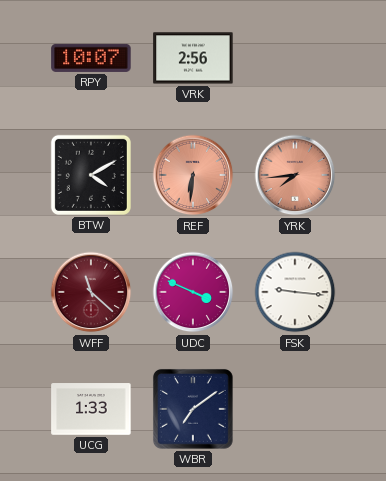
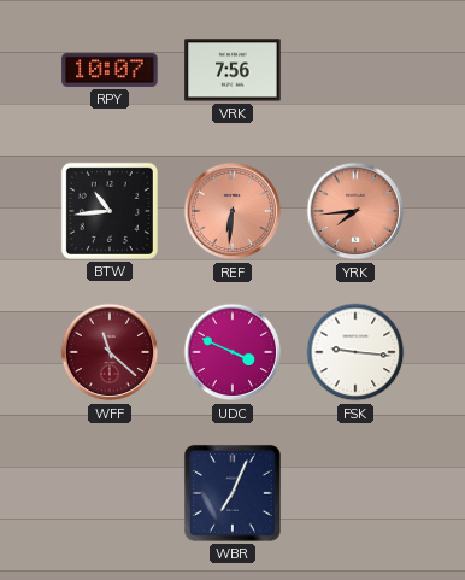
VRK: 2:56 -> 7:56
BTW: 4:10 -> 10:44
UCG: 1:33 -> none
WBR: 7:09 -> 7:04
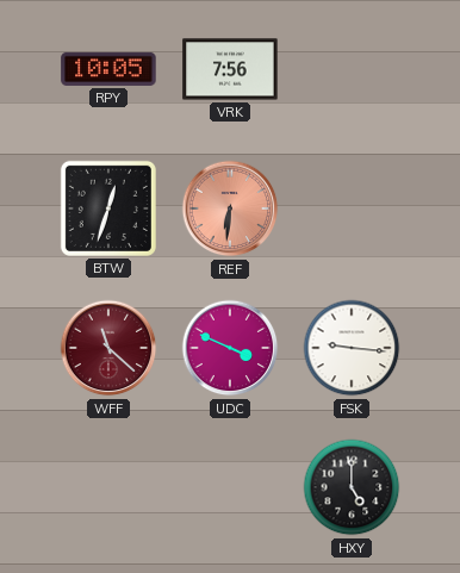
RPY: 10:07 -> 10:05
BTW: 10:44 -> 12:33
YRK: 7:44 -> none
WBR: 7:04 -> none
HXY: none -> 5:00
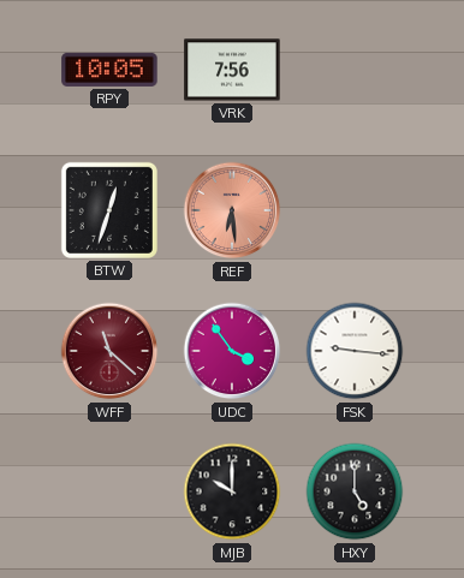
REF: 6:31 -> 6:29
UDC: 3:49 -> 3:54
MJB: none -> 10:00
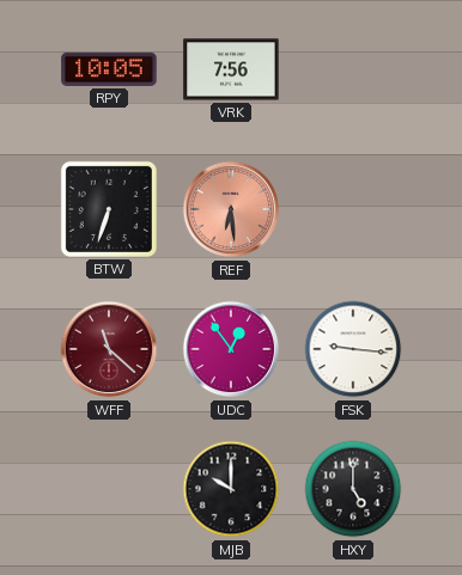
BTW: 12:33 -> 6:33
UDC: 3:54 -> 12:54
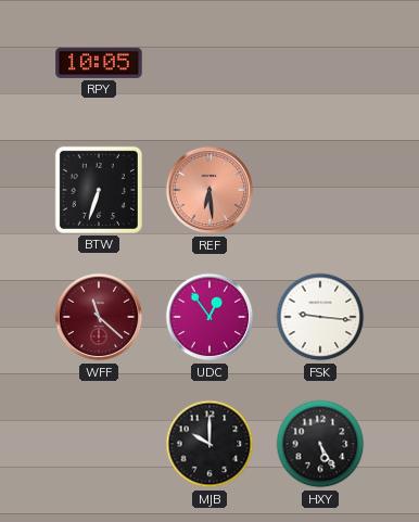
VRK: 7:56 -> none
HXY: 5:00 -> 5:25
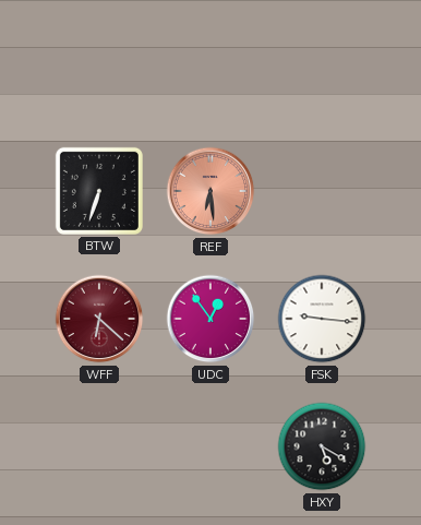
RPY: 10:05 -> none
WFF: 11:22 -> 6:22
MJB: 10:00 -> none
HXY: 5:25 -> 5:20
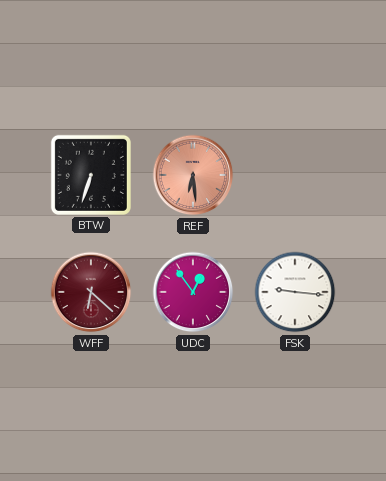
HXY: 5:20 -> none
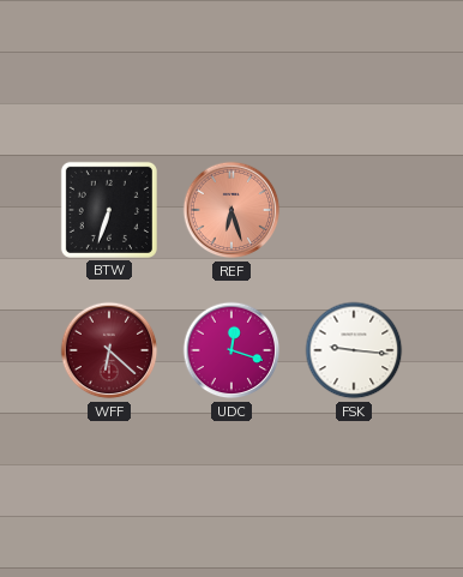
REF: 6:29 -> 6:27
UDC: 12:54 -> 12:18
